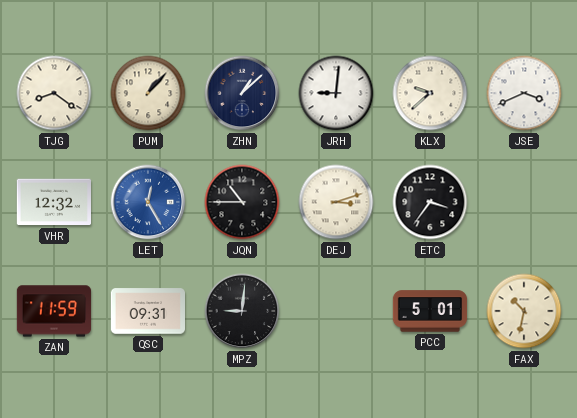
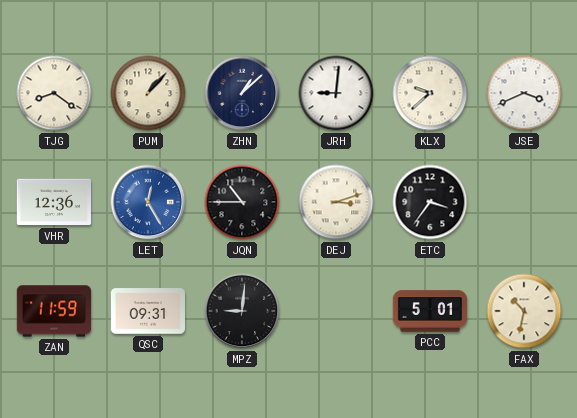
VHR: 12:32 -> 12:36
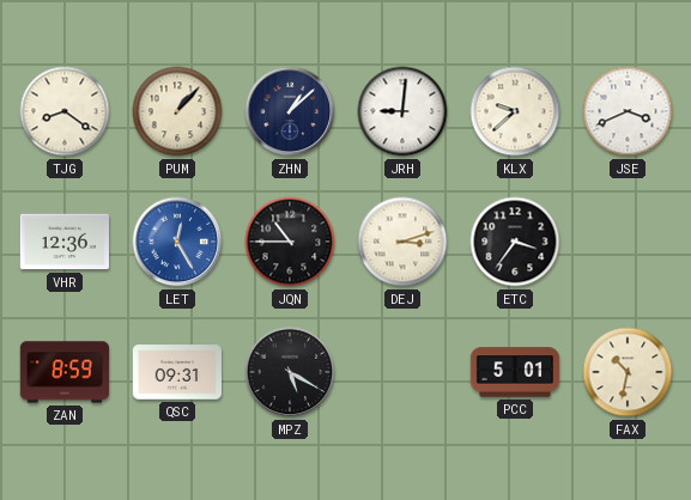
ZAN: 11:59 -> 8:59
MPZ: 9:01 -> 5:20
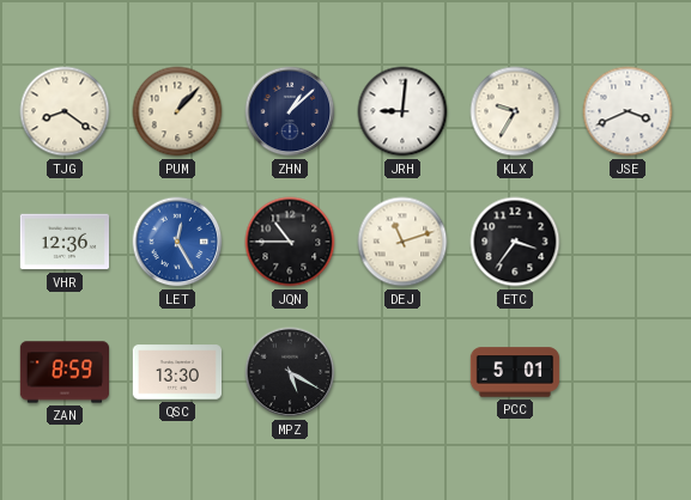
KLX: 9:38 -> 9:35
DEJ: 3:12 -> 11:12
QSC: 09:31 -> 13:30
FAX: 10:32 -> none
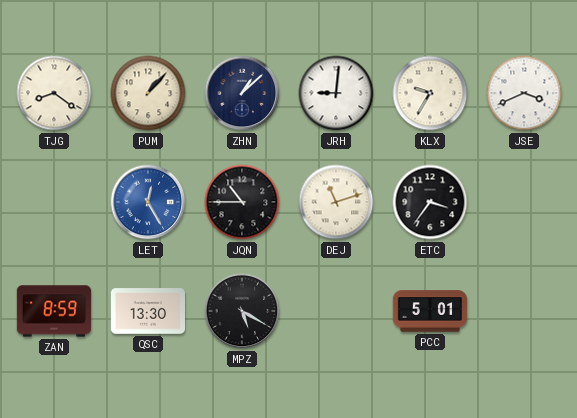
VHR: 12:36 -> none
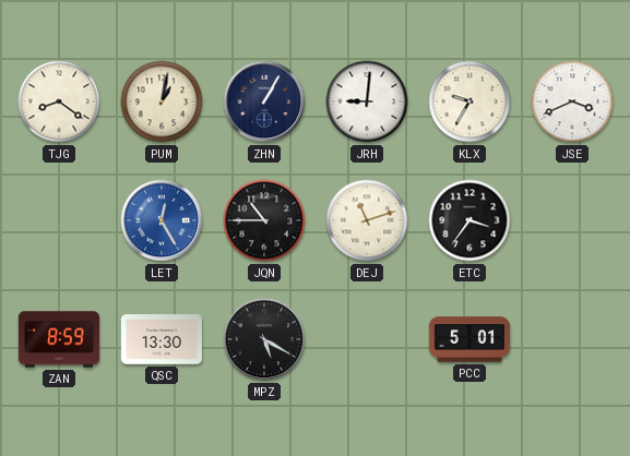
PUM: 1:07 -> 1:02
ZHN: 1:08 -> 1:05
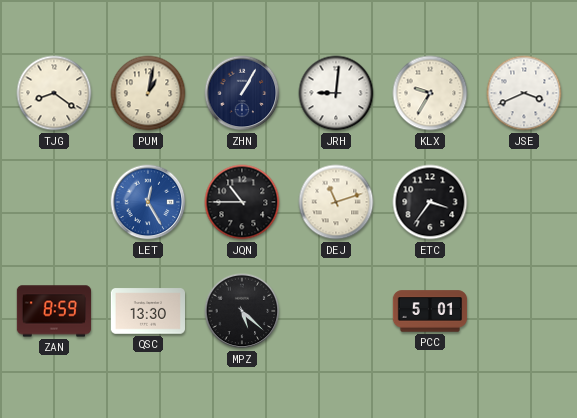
MPZ: 5:20 -> 5:22
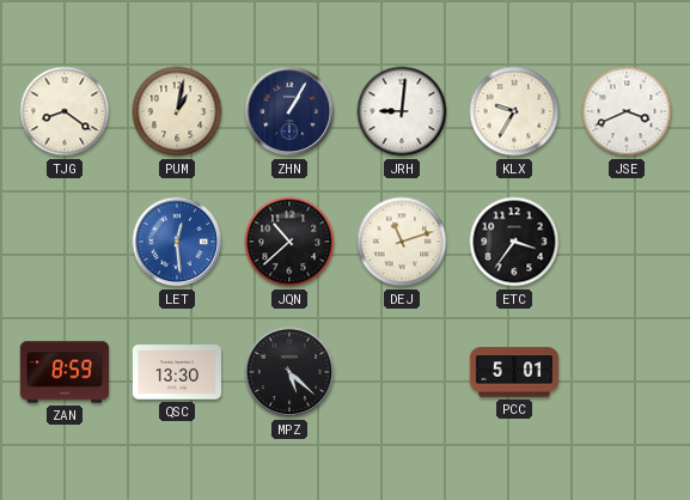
LET: 12:25 -> 12:29
JQN: 10:45 -> 10:38
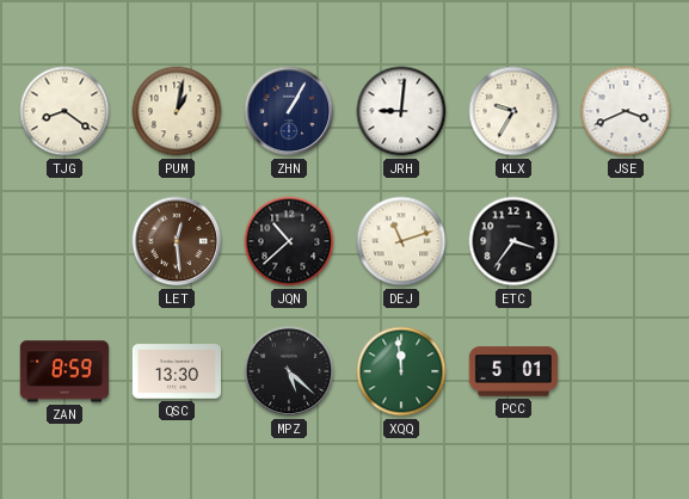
LET dial: blue -> brown
XQQ: none -> 11:59
